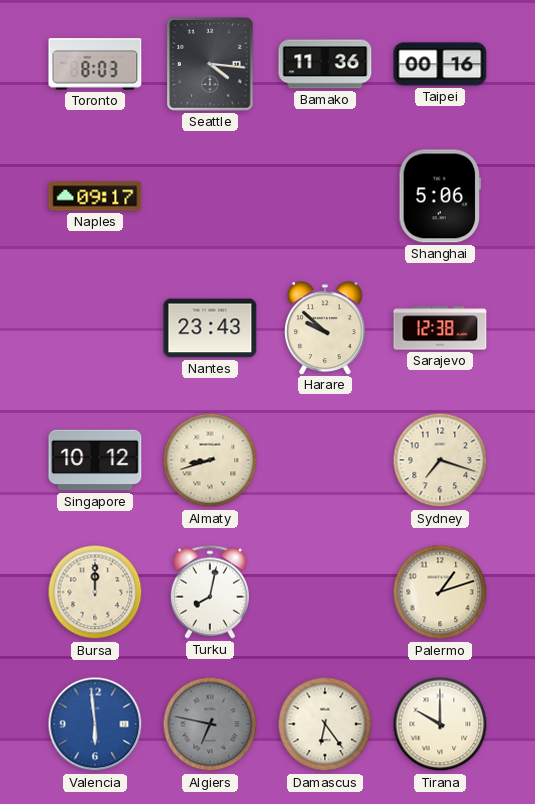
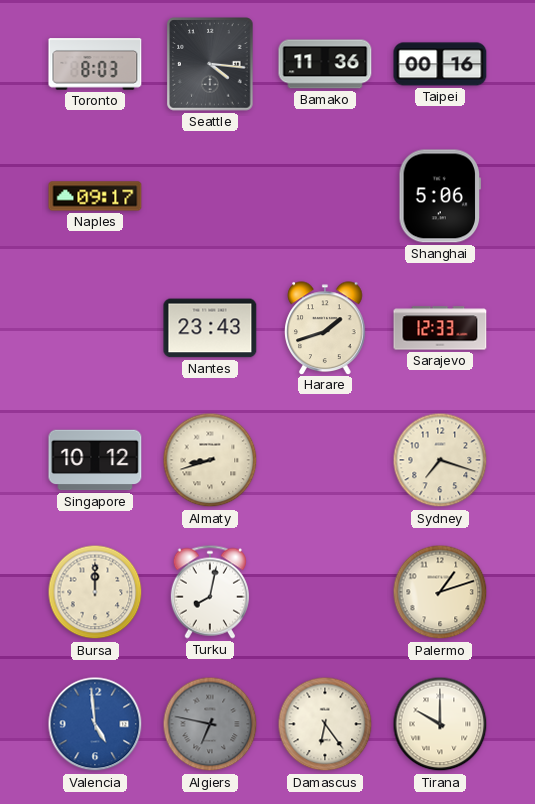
Harare: 9:52 -> 1:42
Sarajevo: 12:38 -> 12:33
Valencia: 5:59 -> 4:59
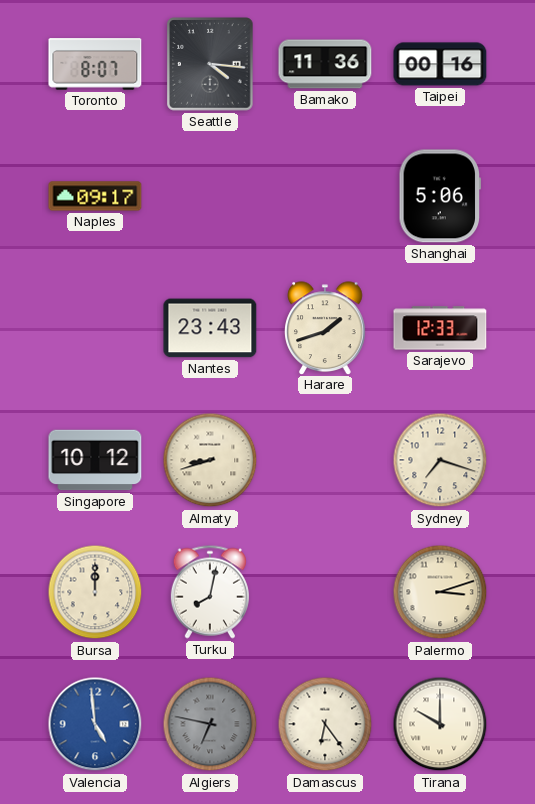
Toronto: 8:03 -> 8:07
Palermo: 1:12 -> 3:12
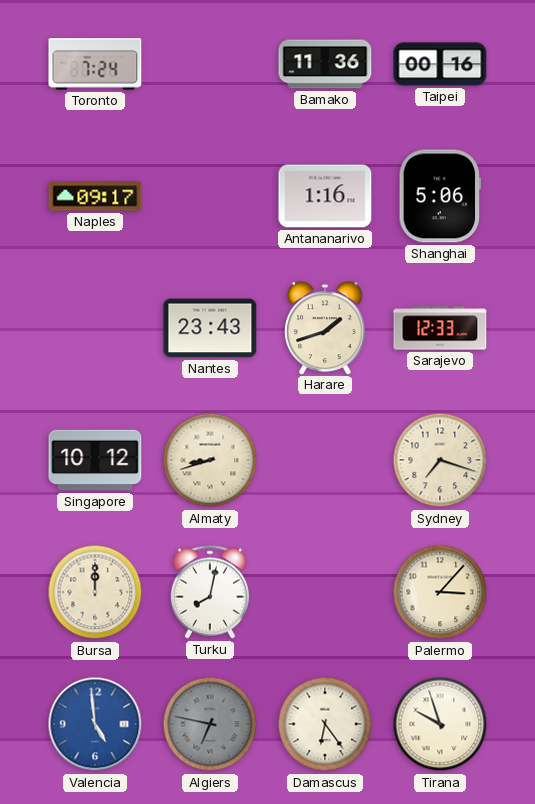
Toronto: 8:07 -> 7:24
Seattle: 4:16 -> none
Antananarivo: none -> 1:16
Palermo: 3:12 -> 3:07
Tirana: 10:00 -> 9:57
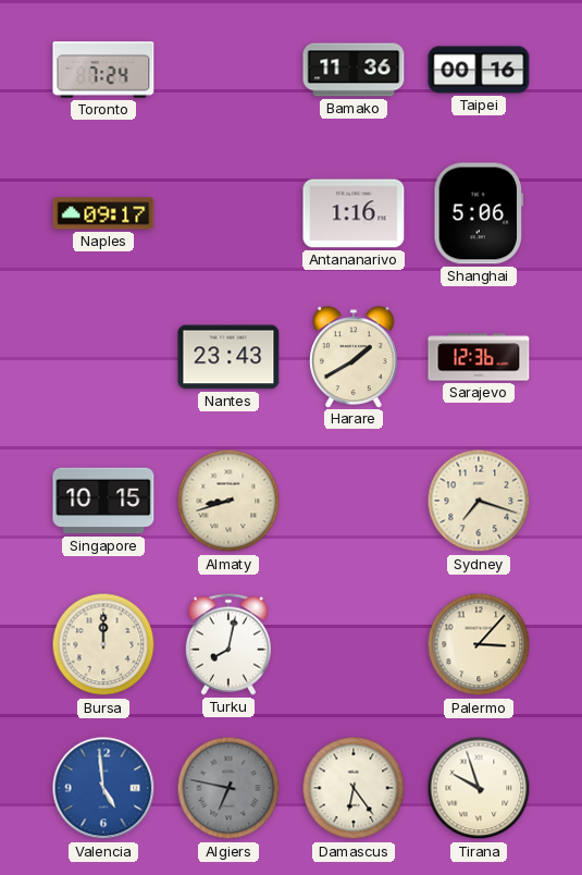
Harare: 1:42 -> 1:40
Sarajevo: 12:33 -> 12:36
Singapore: 10:12 -> 10:15
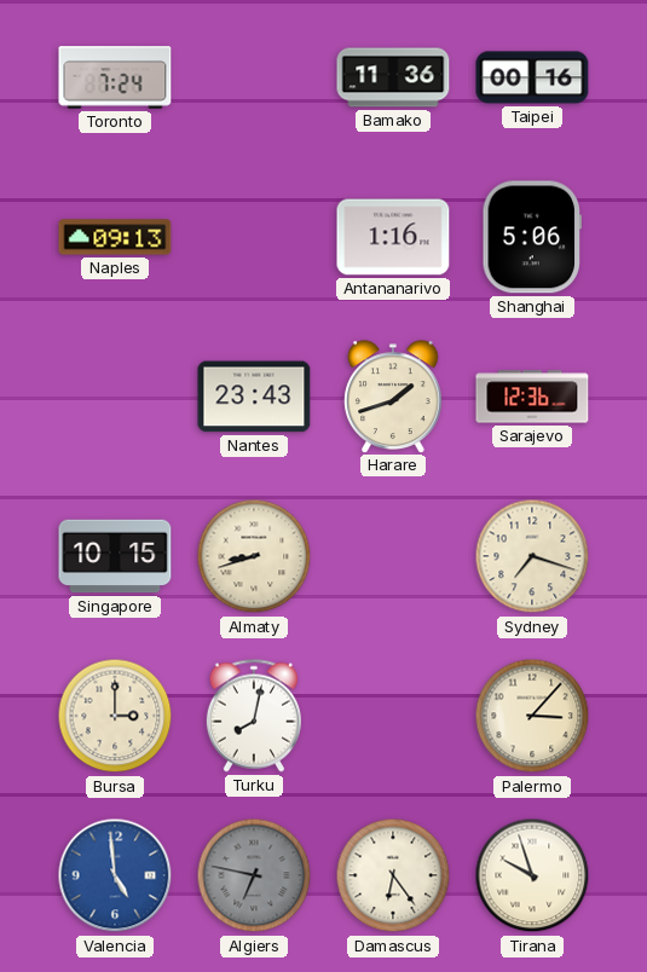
Naples: 09:17 -> 09:13
Harare: 1:40 -> 1:42
Bursa: 12:00 -> 3:00
